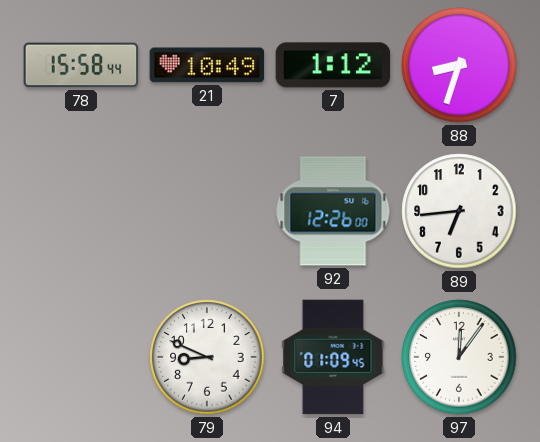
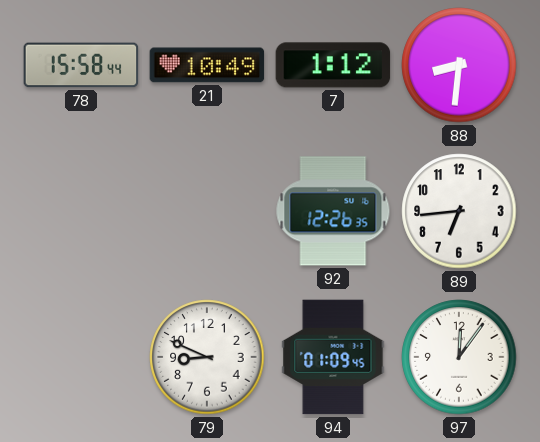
88: 8:33 -> 8:31
92: 12:26:00 -> 12:26:35
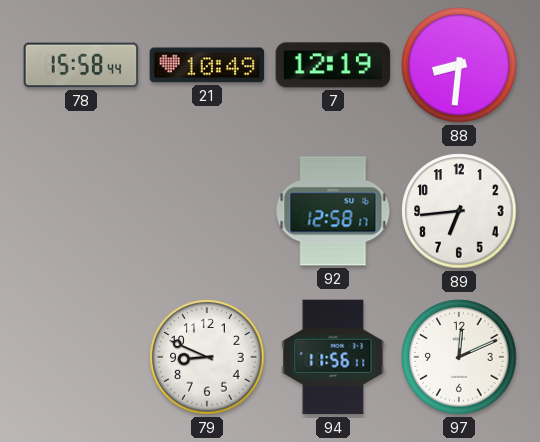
7: 1:12 -> 12:19
92: 12:26 -> 12:58
94: 01:09 -> 11:56
97: 12:06 -> 12:11
